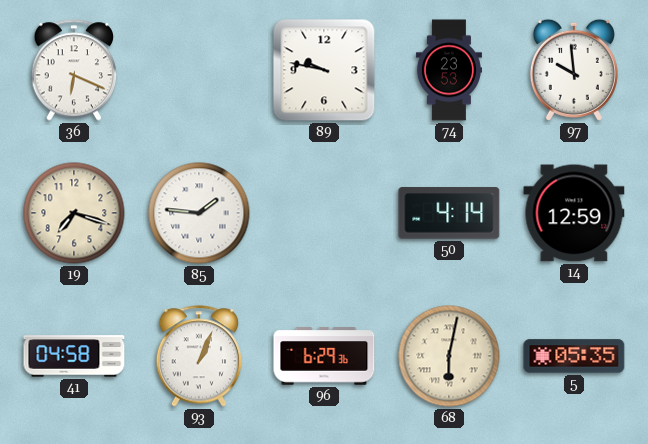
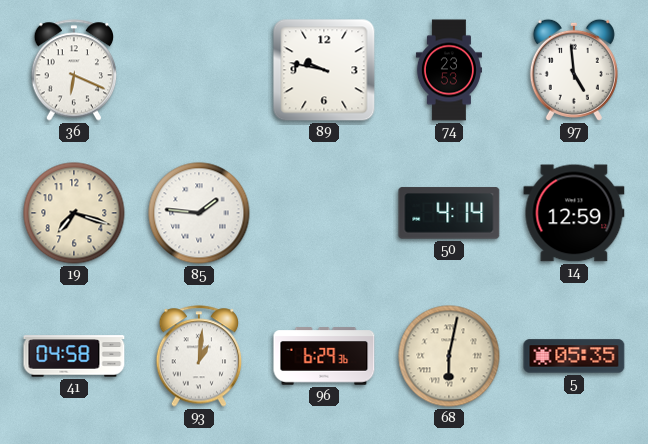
97: 9:59 -> 4:59
93: 1:04 -> 1:01
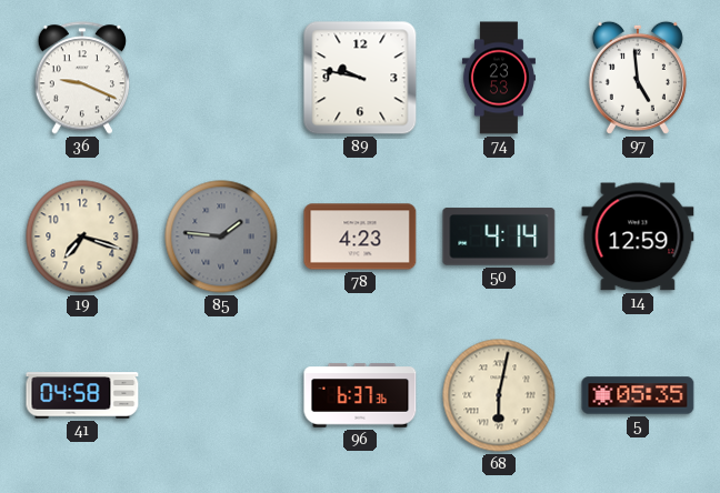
36: 6:19 -> 9:19
85 dial: white -> grey
78: none -> 4:23
93: 1:01 -> none
96: 6:29 -> 6:37
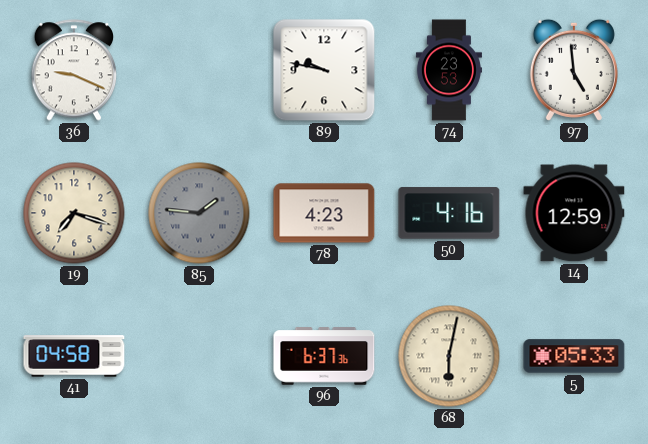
50: 4:14 -> 4:16
5: 05:35 -> 05:33
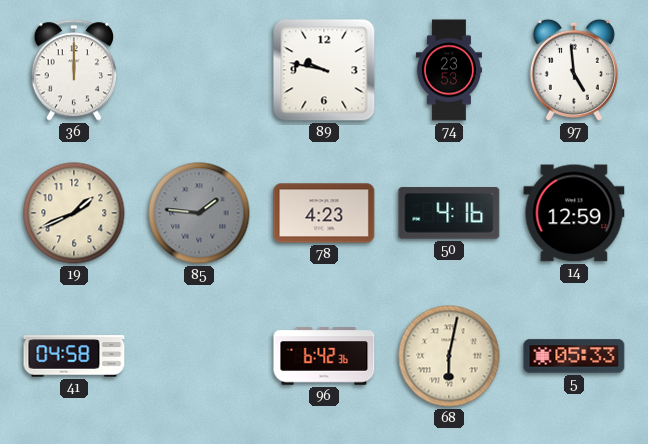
36: 9:19 -> 12:00
19: 7:18 -> 1:41
96: 6:37 -> 6:42
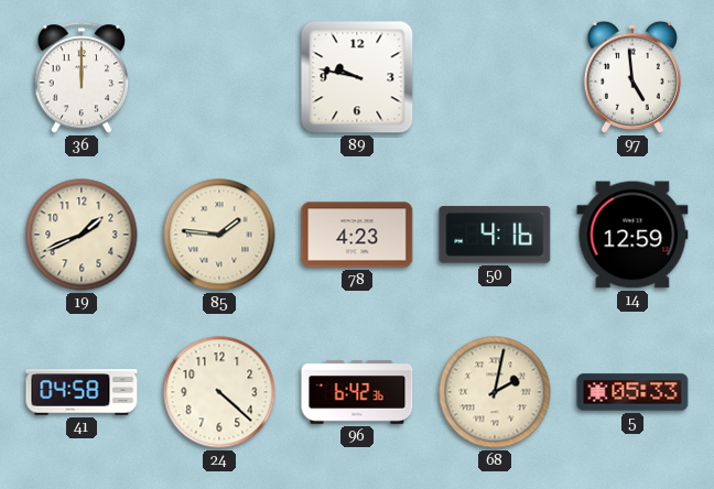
74: 23:53 -> none
85 dial: grey -> cream
24: none -> 4:22
68: 6:02 -> 2:02
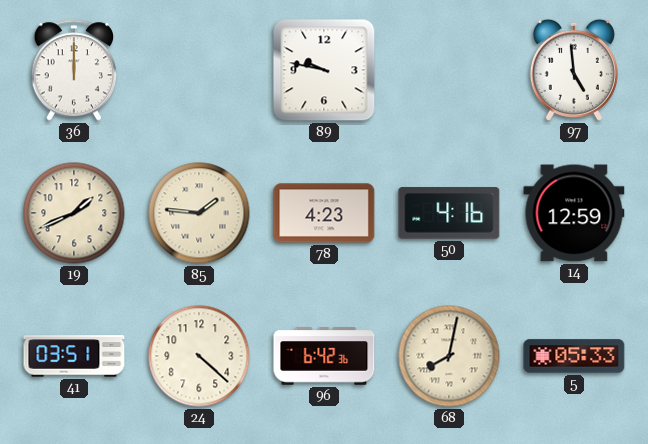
41: 04:58 -> 03:51
68: 2:02 -> 8:02
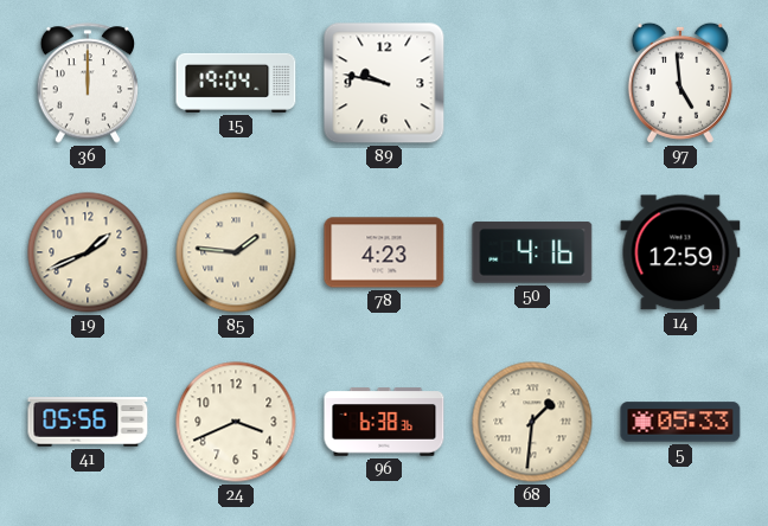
15: none -> 19:04
41: 03:51 -> 05:56
24: 4:22 -> 3:41
96: 6:42 -> 6:38
68: 8:02 -> 1:31
